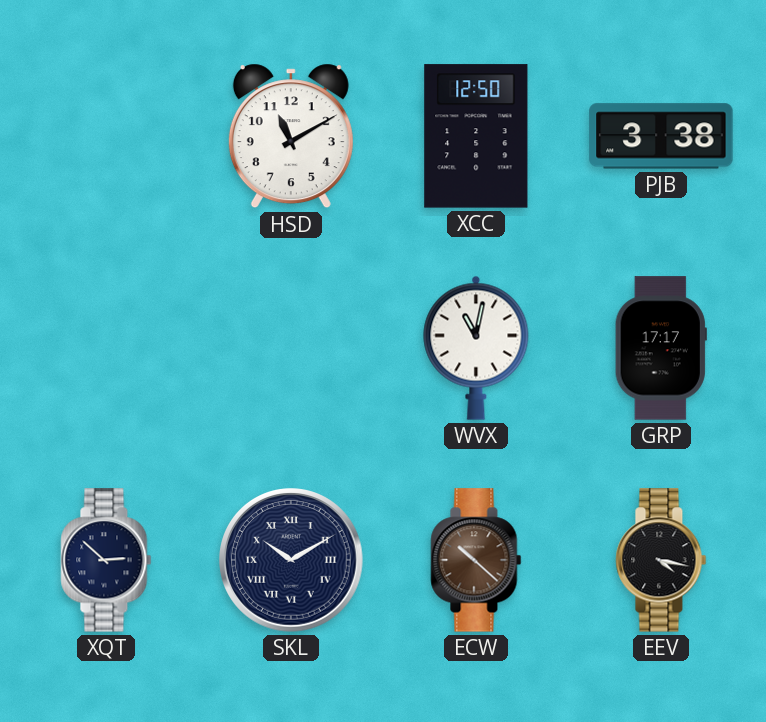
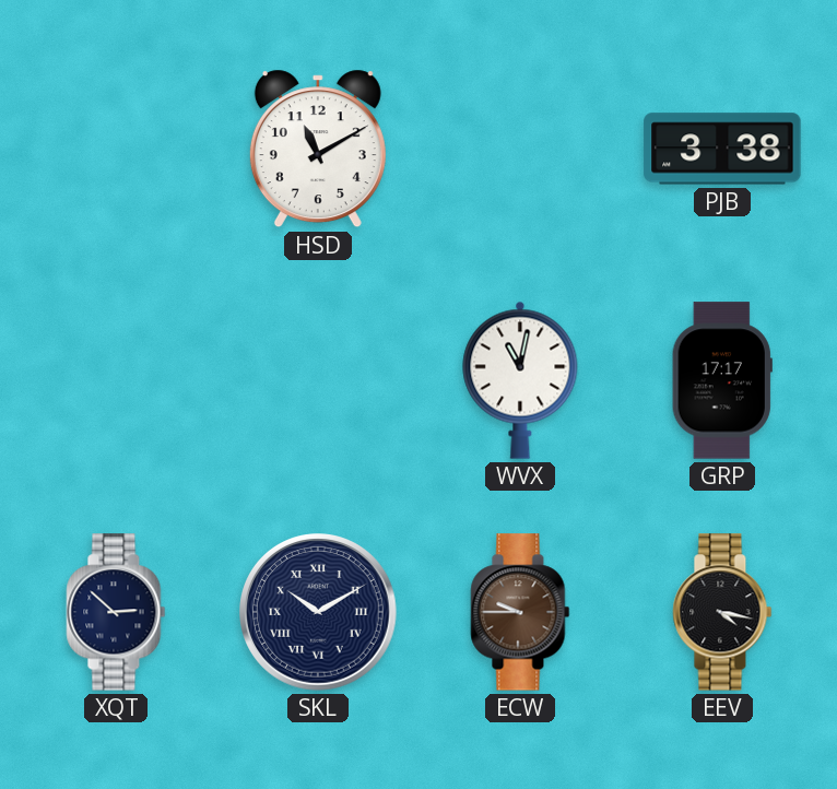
XCC: 12:50 -> none
ECW: 10:22 -> 9:45
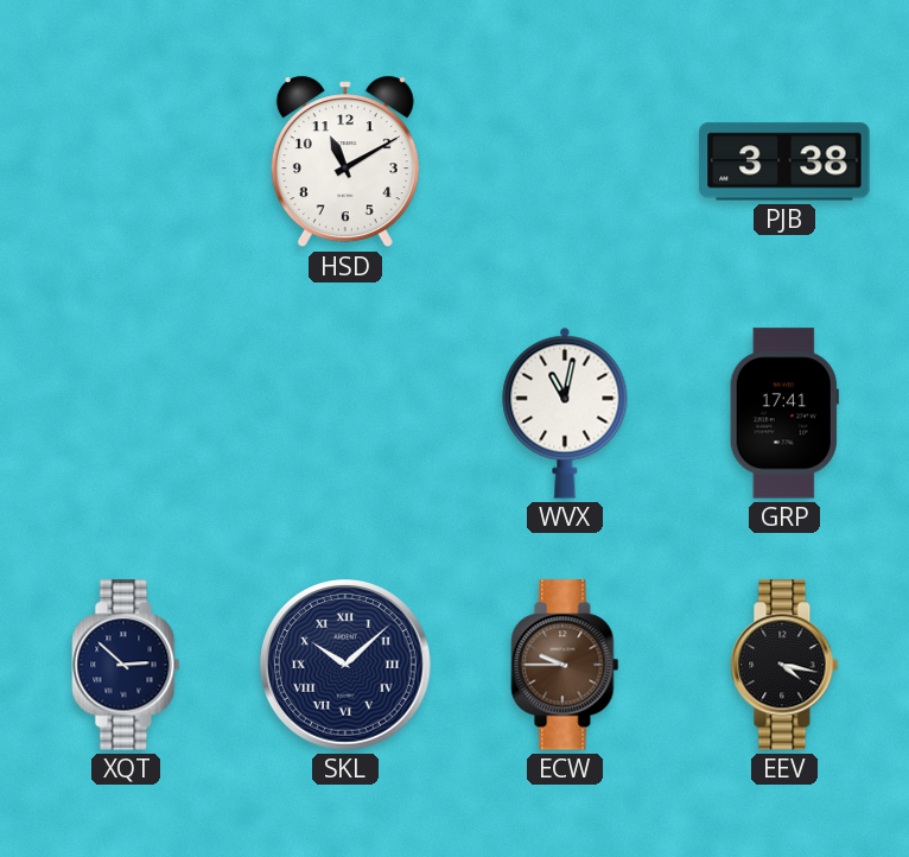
GRP: 17:17 -> 17:41
SKL: 10:10 -> 10:08
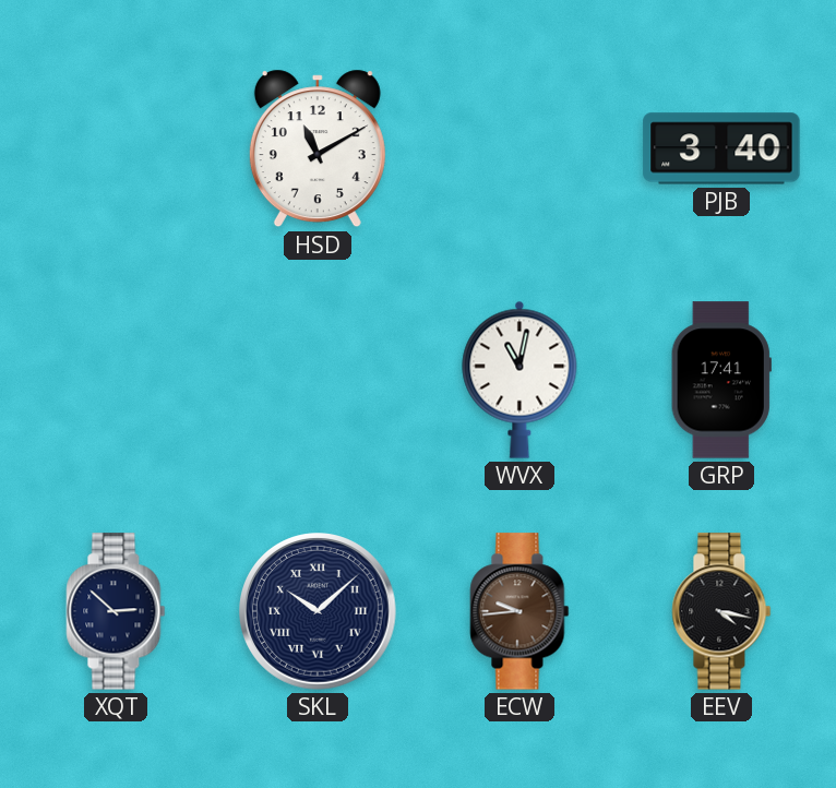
PJB: 3:38 -> 3:40
ECW: 9:45 -> 9:44
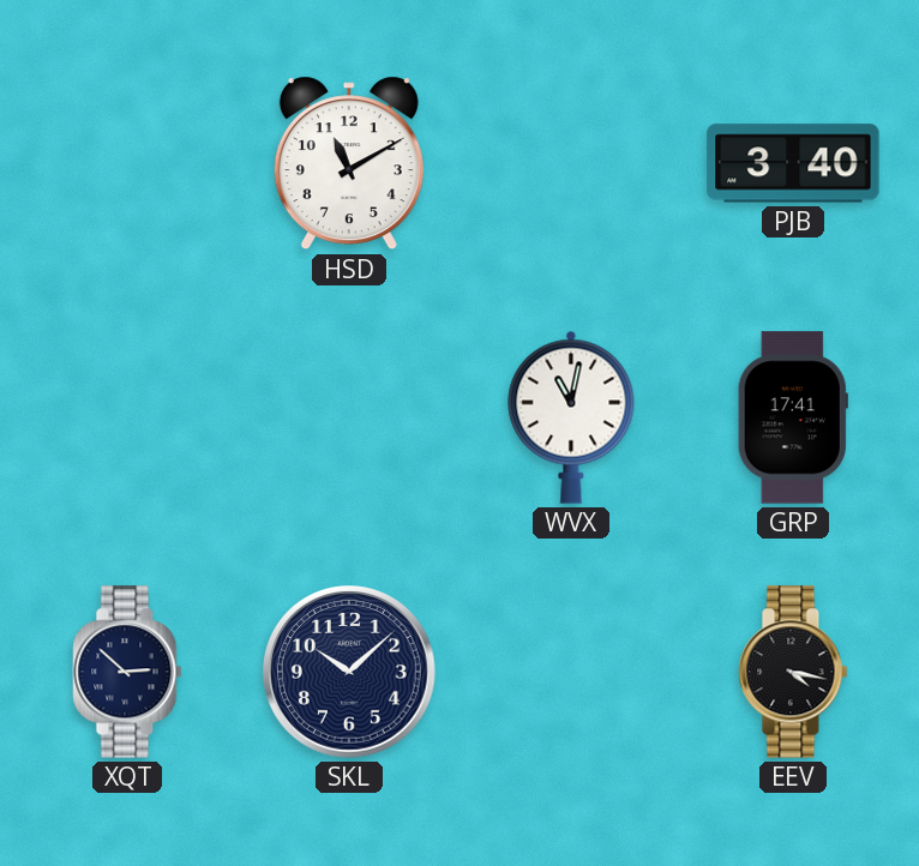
SKL numerals: Roman -> Arabic
ECW: 9:44 -> none
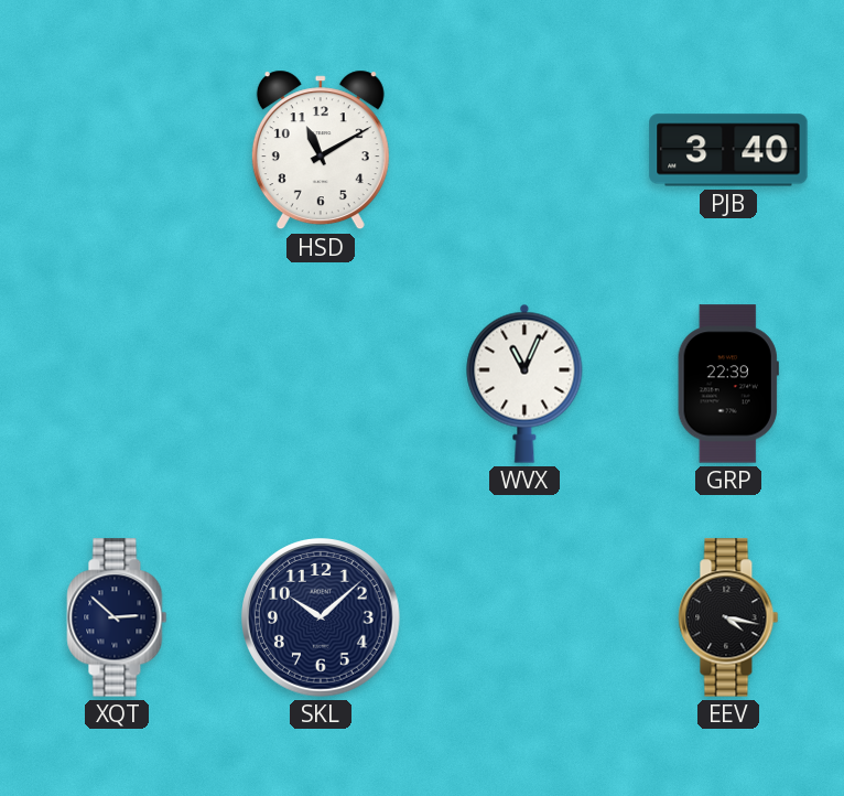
WVX: 11:02 -> 11:04
GRP: 17:41 -> 22:39
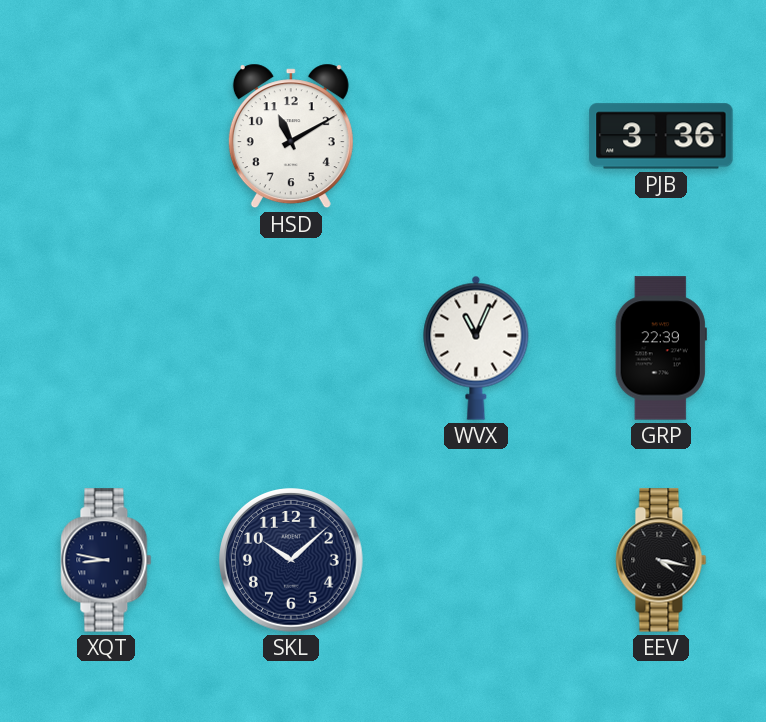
PJB: 3:40 -> 3:36
XQT: 2:52 -> 8:47
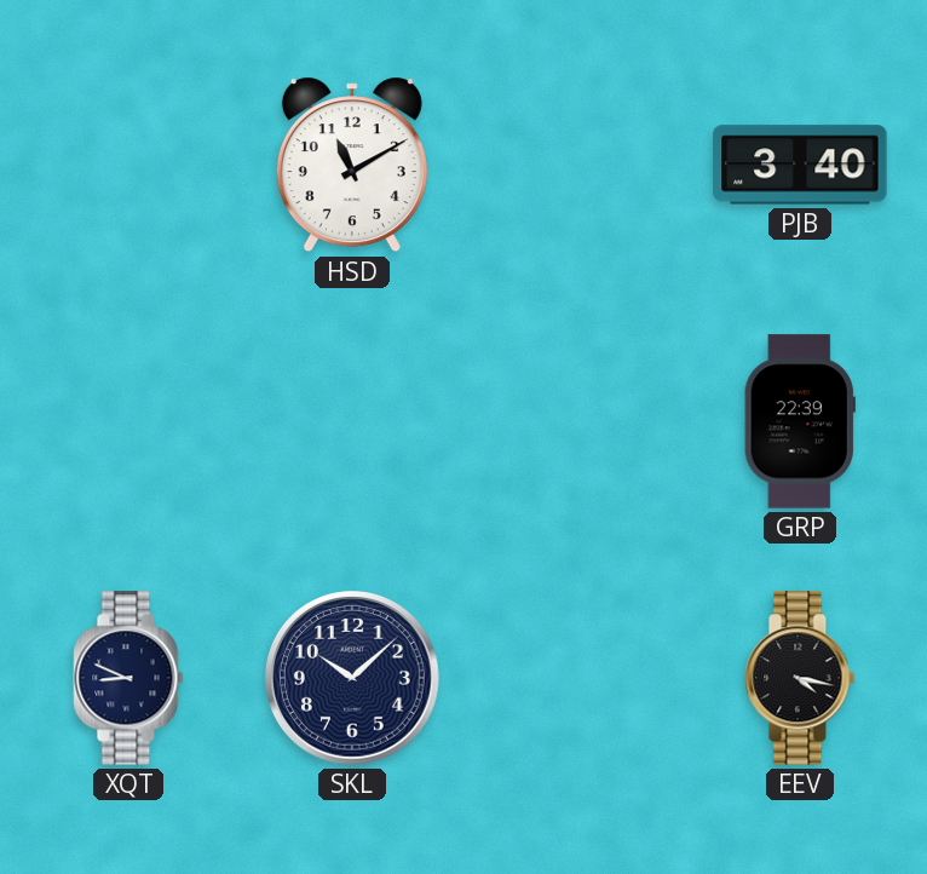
PJB: 3:36 -> 3:40
WVX: 11:04 -> none
XQT: 8:47 -> 8:49
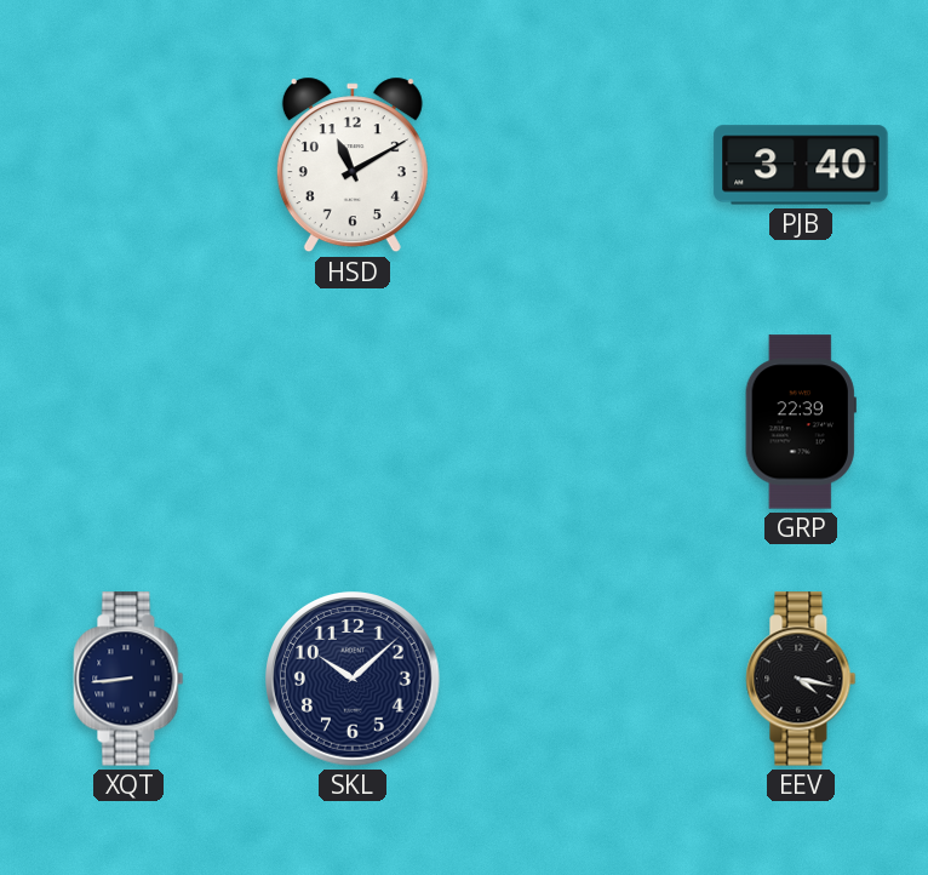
XQT: 8:49 -> 8:44
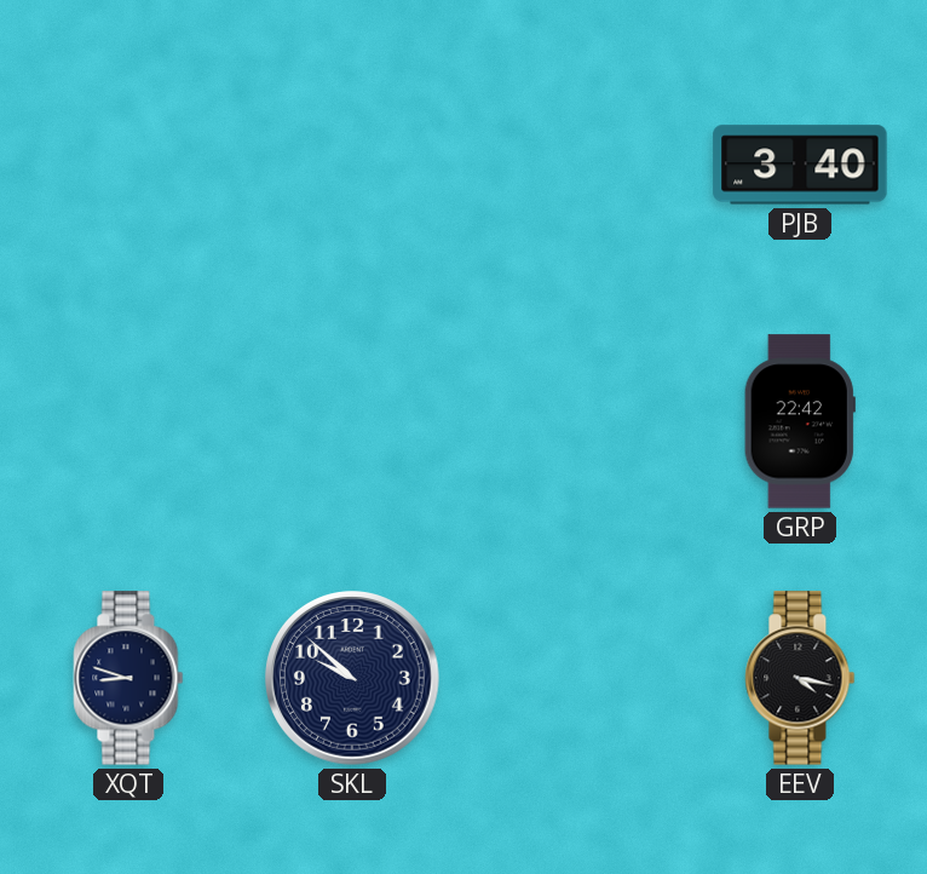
HSD: 11:10 -> none
GRP: 22:39 -> 22:42
XQT: 8:44 -> 8:48
SKL: 10:08 -> 9:52
